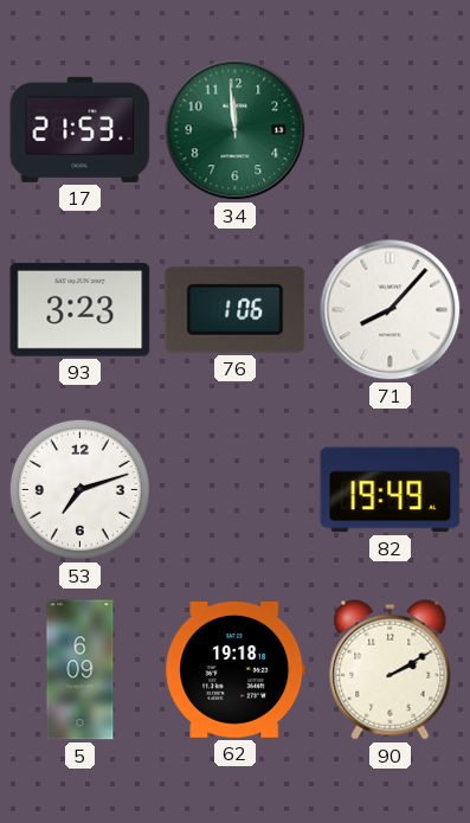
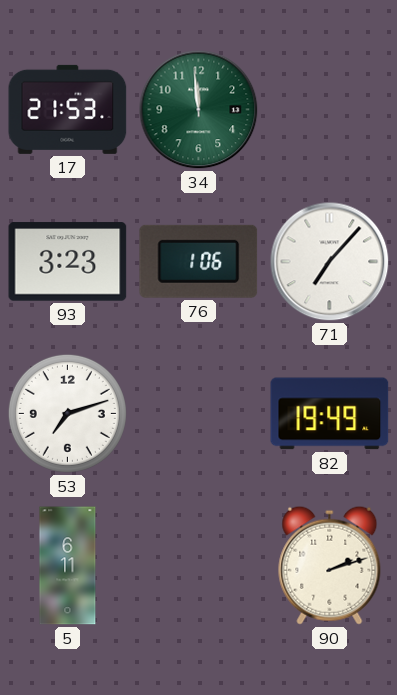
71: 8:07 -> 7:07
5: 6:09 -> 6:11
62: 19:18 -> none
90: 2:10 -> 2:12
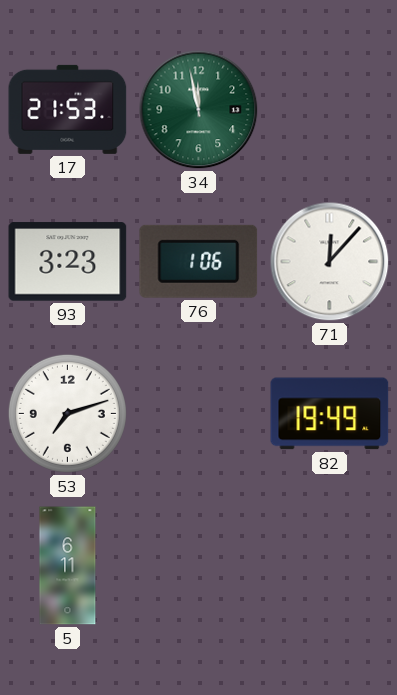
34: 11:59 -> 11:58
71: 7:07 -> 12:07
90: 2:12 -> none
